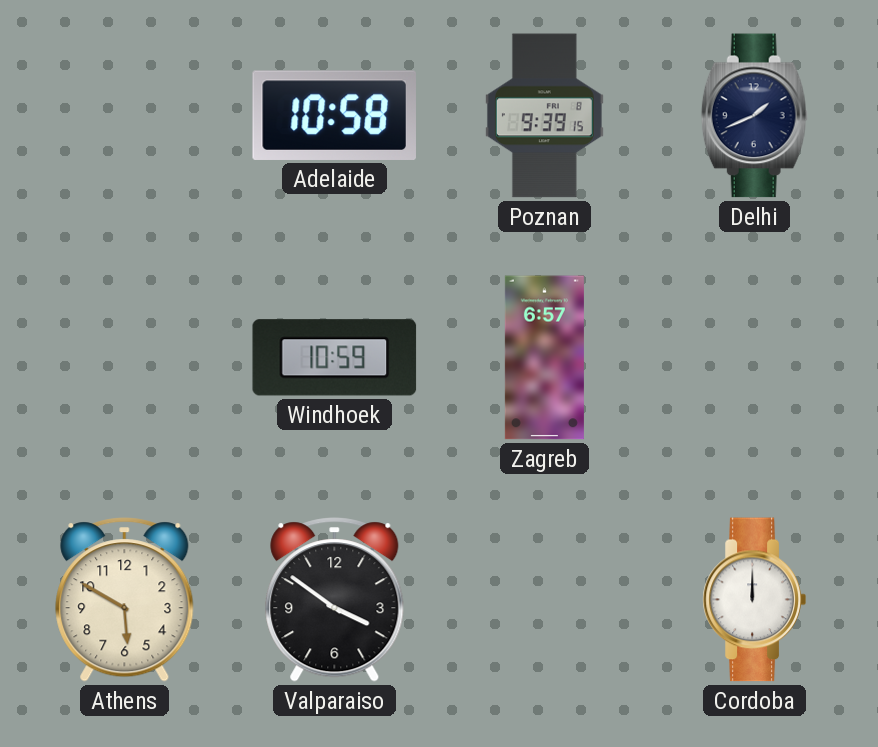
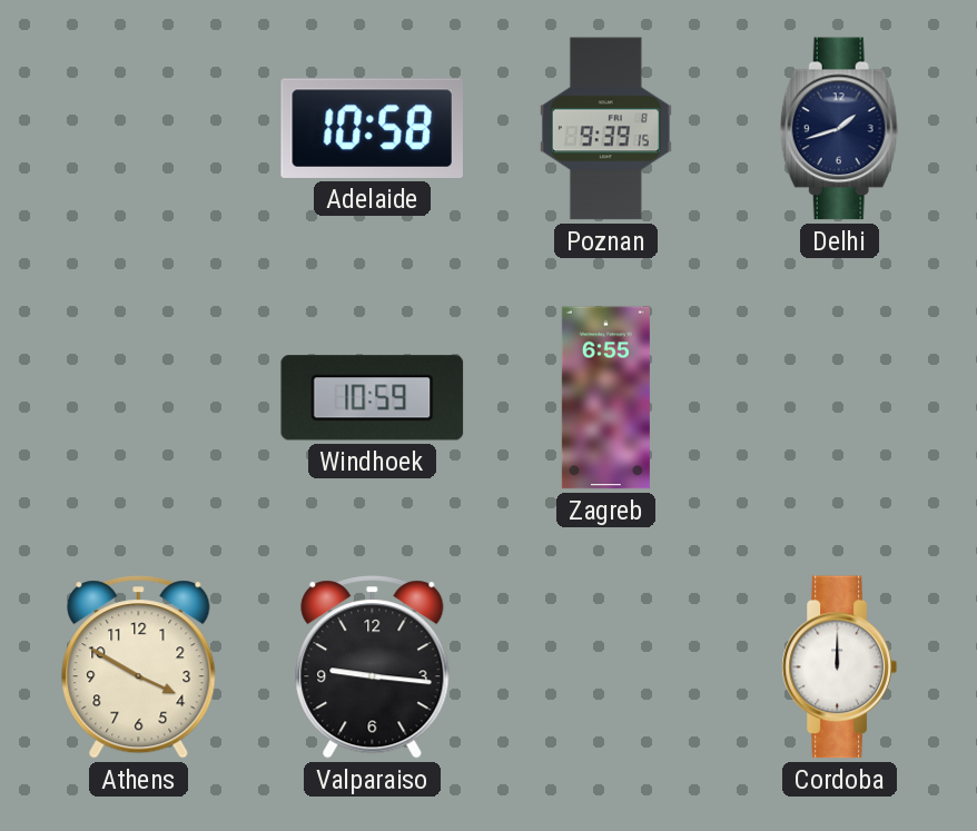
Delhi: 1:41 -> 1:42
Zagreb: 6:57 -> 6:55
Athens: 5:50 -> 3:50
Valparaiso: 3:51 -> 9:16
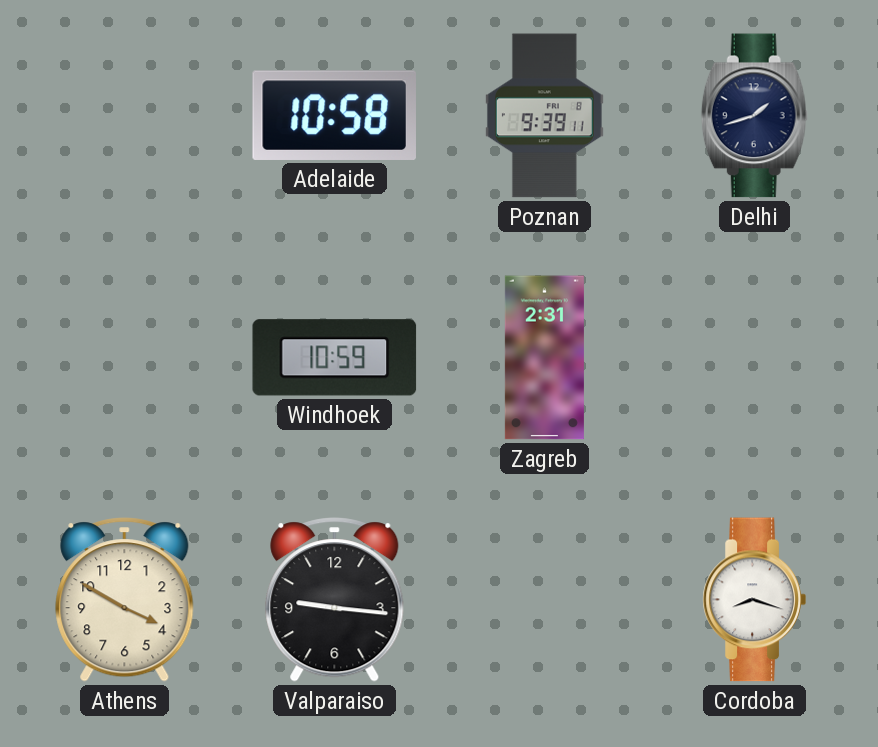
Poznan: 9:39:15 -> 9:39:11
Zagreb: 6:55 -> 2:31
Cordoba: 12:00 -> 8:18
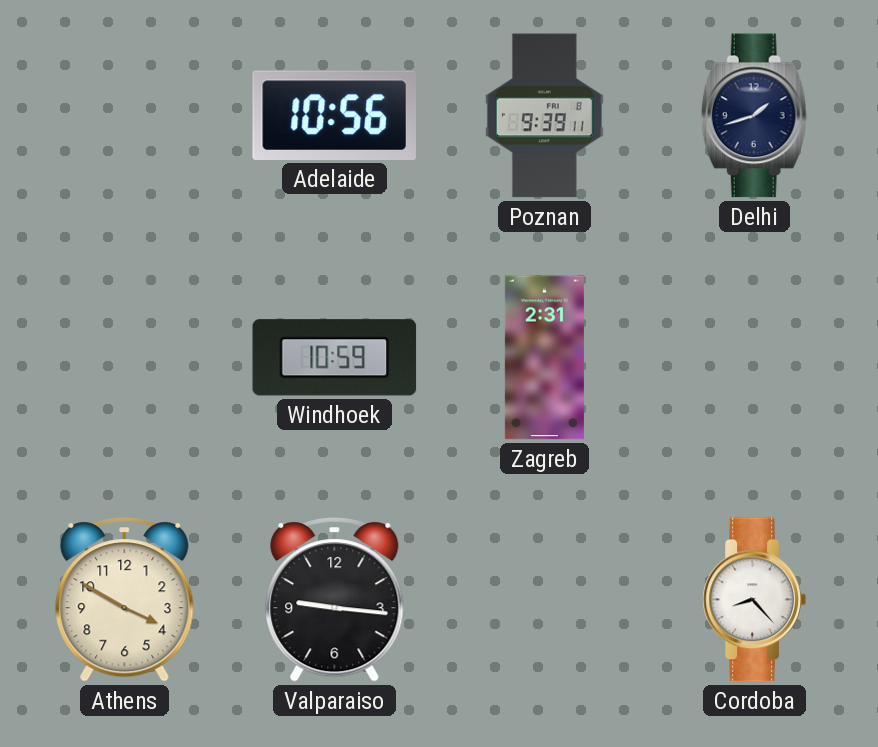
Adelaide: 10:58 -> 10:56
Cordoba: 8:18 -> 8:23
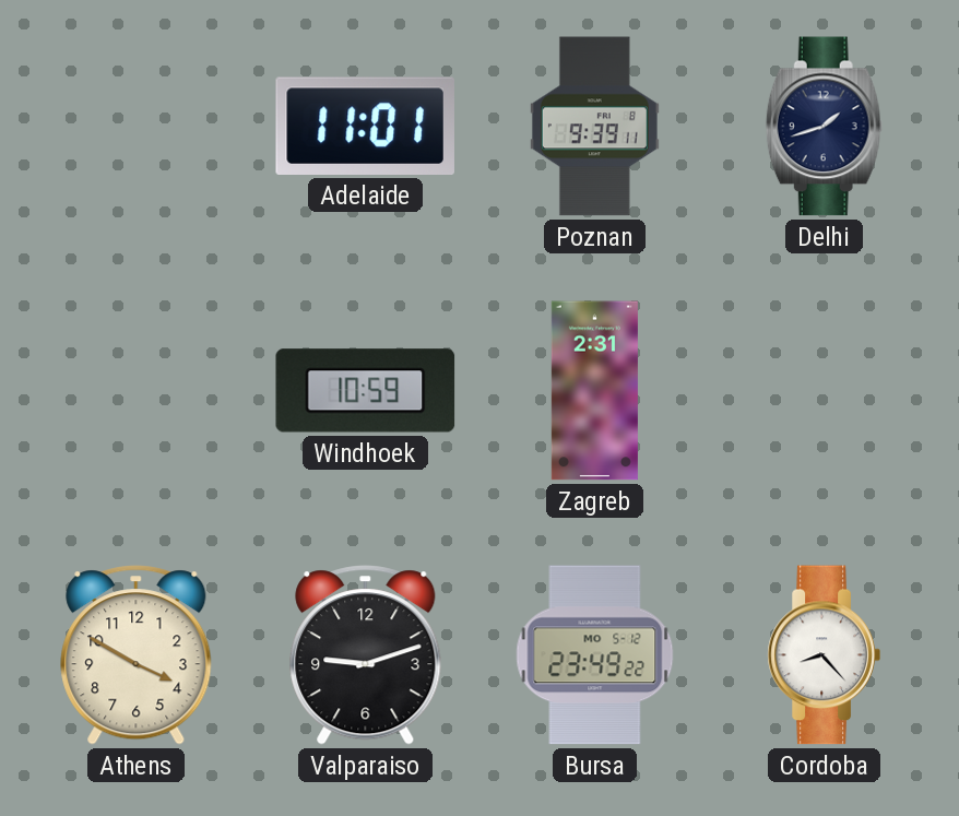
Adelaide: 10:56 -> 11:01
Valparaiso: 9:16 -> 9:12
Bursa: none -> 23:49
